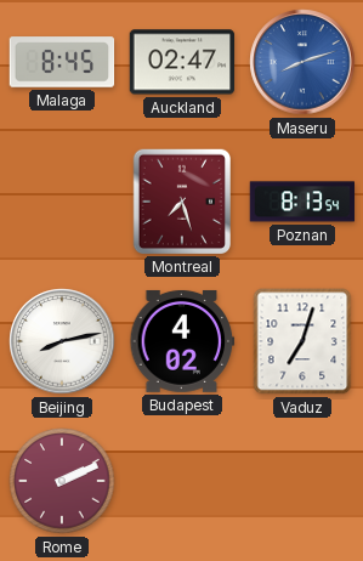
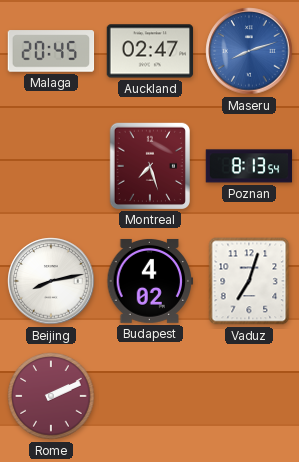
Malaga: 8:45 -> 20:45
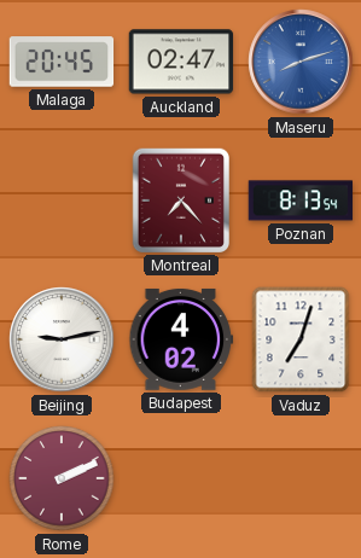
Montreal: 7:27 -> 7:23
Beijing: 8:13 -> 9:13
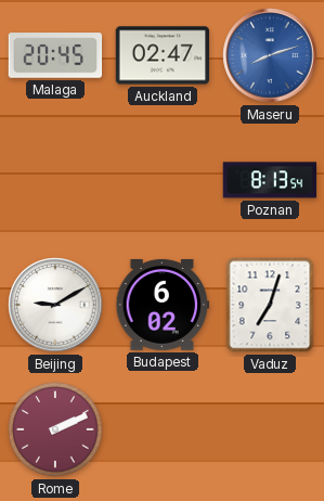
Montreal: 7:23 -> none
Beijing: 9:13 -> 9:10
Budapest: 4:02 -> 6:02
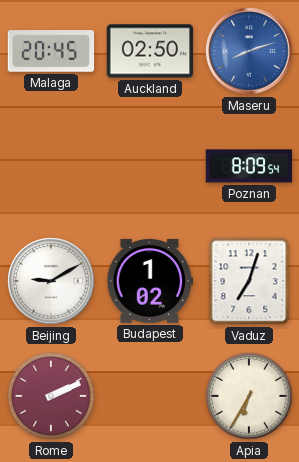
Auckland: 02:47 -> 02:50
Poznan: 8:13 -> 8:09
Budapest: 6:02 -> 1:02
Apia: none -> 6:35
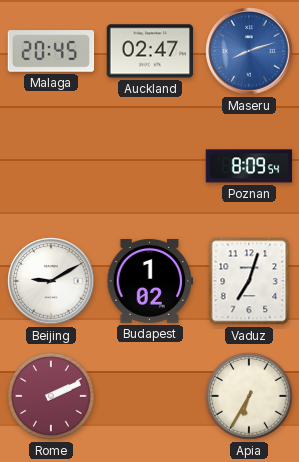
Auckland: 02:50 -> 02:47
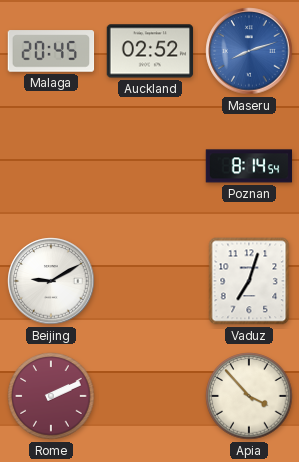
Auckland: 02:47 -> 02:52
Poznan: 8:09 -> 8:14
Budapest: 1:02 -> none
Apia: 6:35 -> 3:53
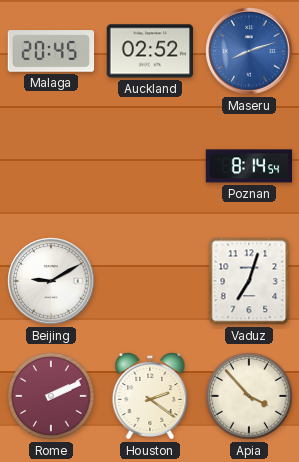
Houston: none -> 2:21
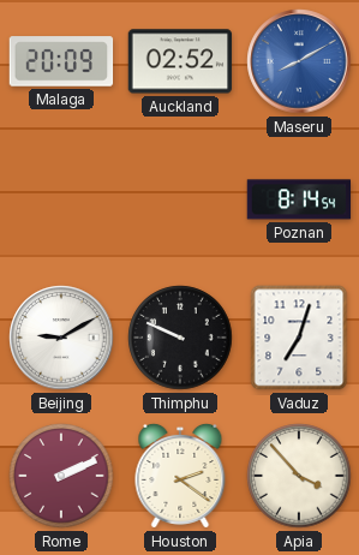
Malaga: 20:45 -> 20:09
Maseru: 8:12 -> 8:10
Thimphu: none -> 9:49
